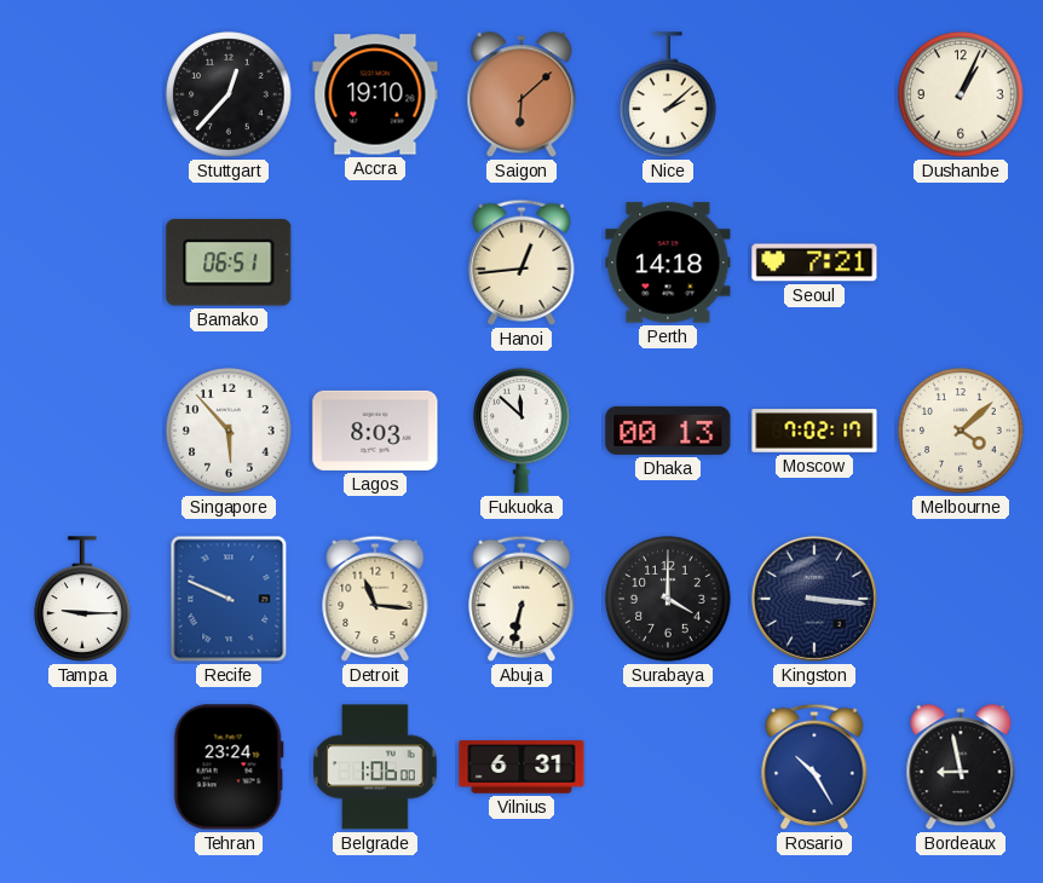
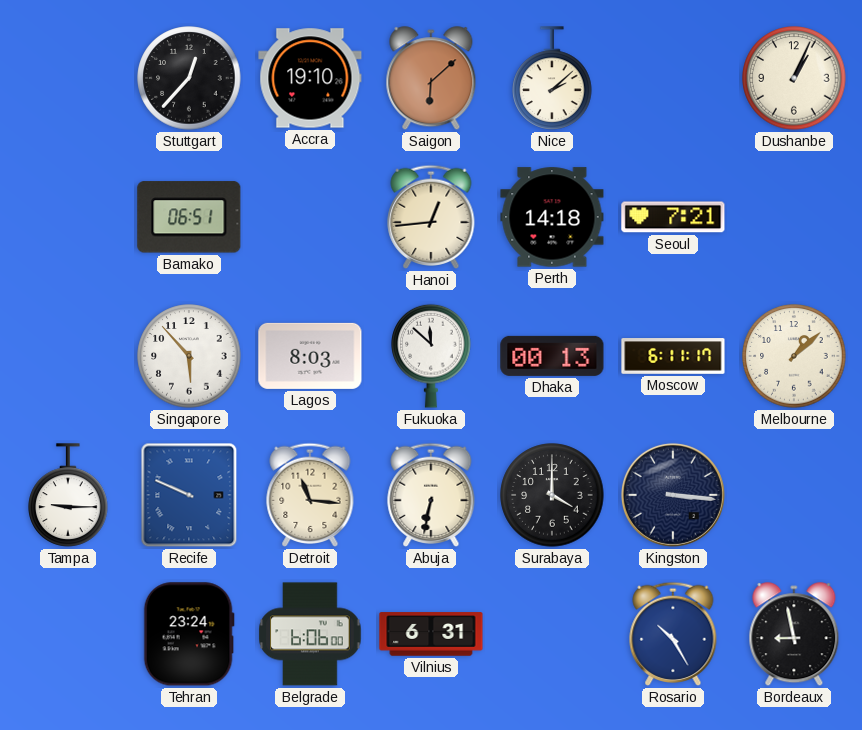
Moscow: 7:02 -> 6:11
Melbourne: 4:08 -> 1:08
Belgrade: 1:06 -> 6:06
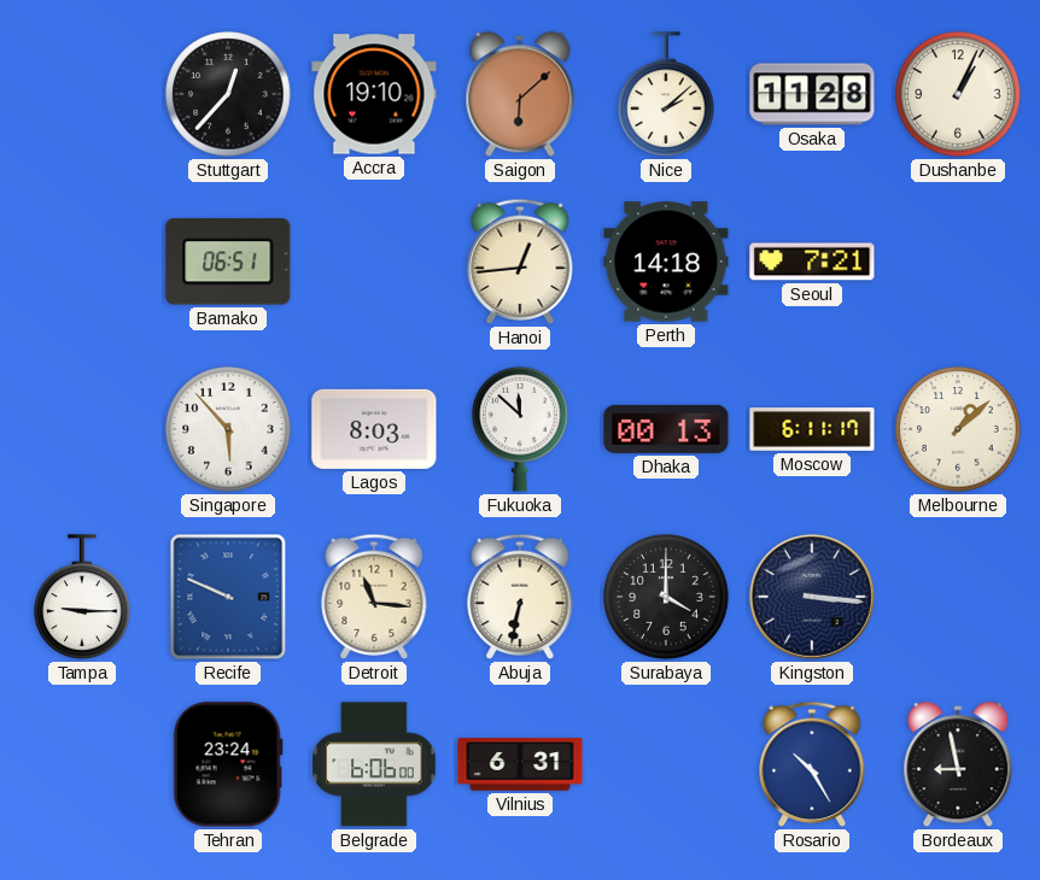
Osaka: none -> 11:28
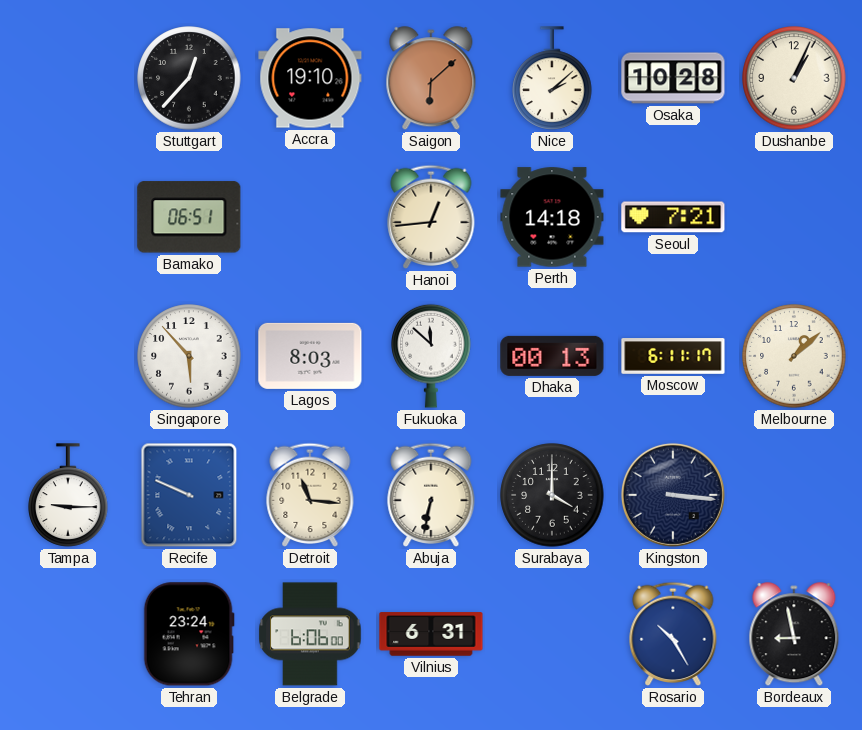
Osaka: 11:28 -> 10:28
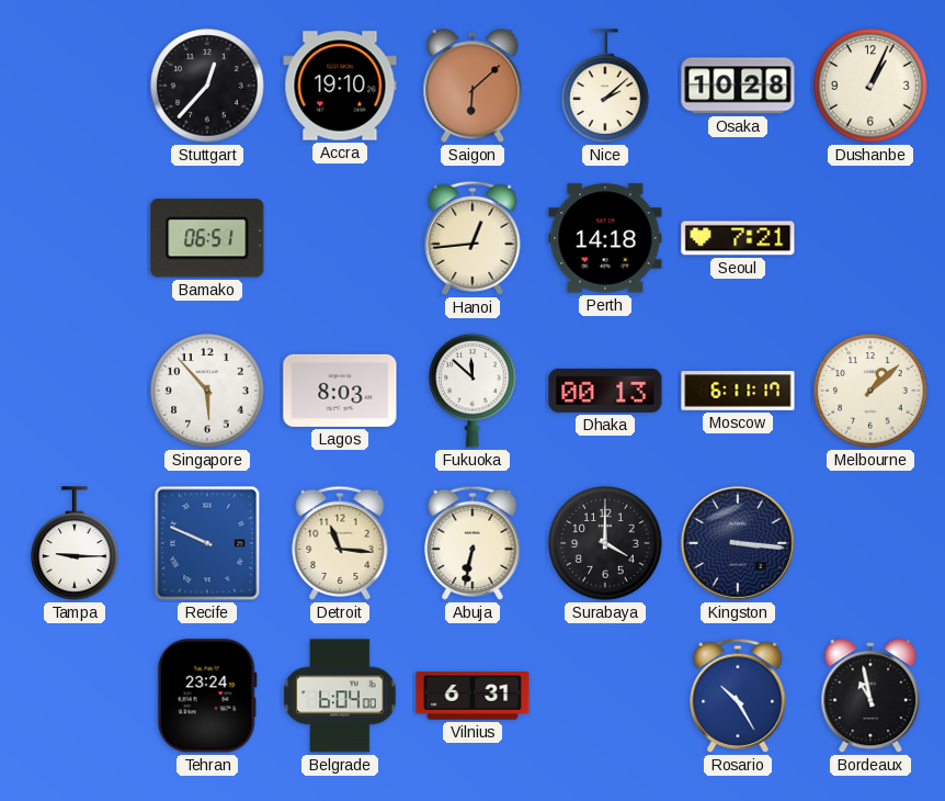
Belgrade: 6:06 -> 6:04
Bordeaux: 8:58 -> 10:58
